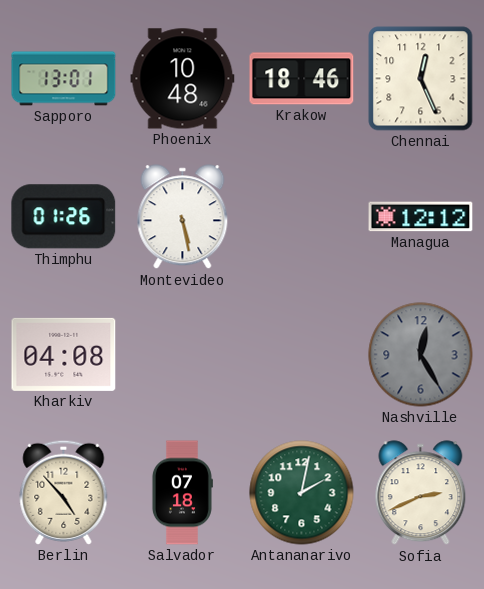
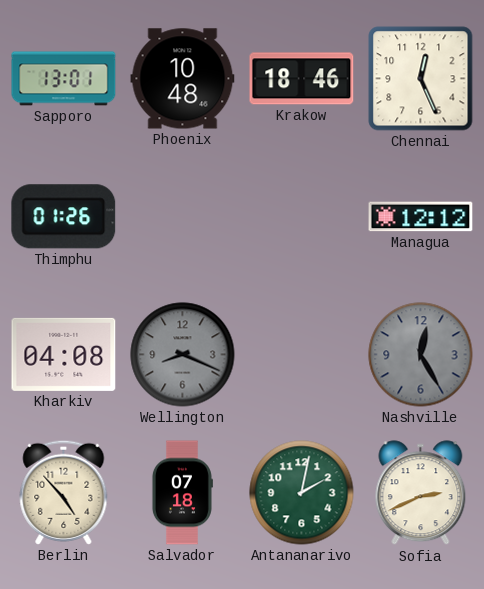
Montevideo: 5:28 -> none
Wellington: none -> 8:19
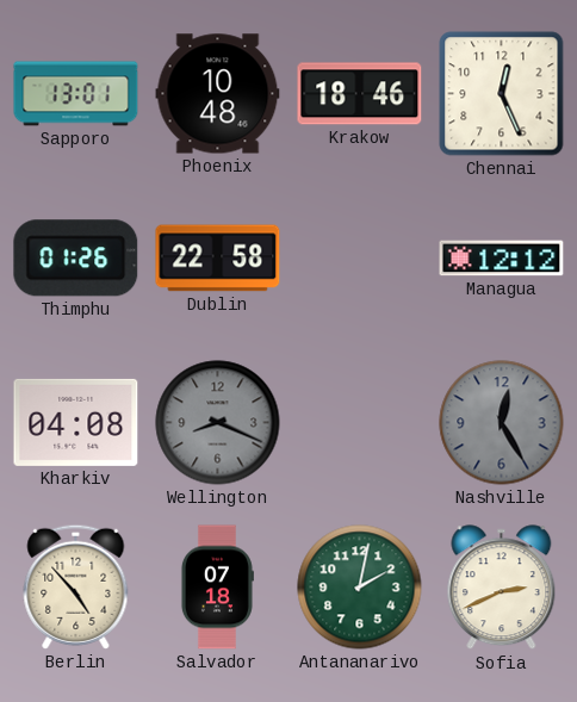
Dublin: none -> 22:58
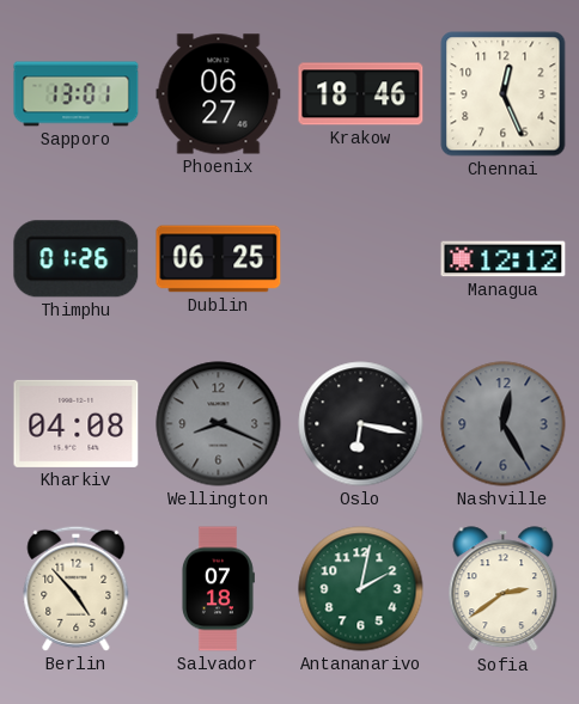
Phoenix: 10:48 -> 06:27
Dublin: 22:58 -> 06:25
Oslo: none -> 6:17
Sofia: 2:41 -> 2:39
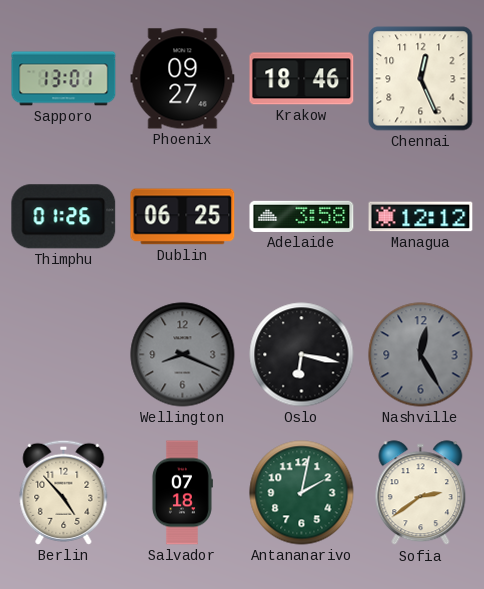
Phoenix: 06:27 -> 09:27
Adelaide: none -> 3:58
Kharkiv: 04:08 -> none
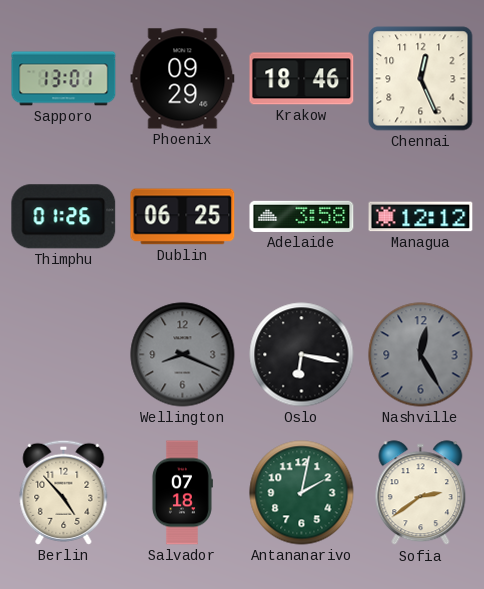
Phoenix: 09:27 -> 09:29
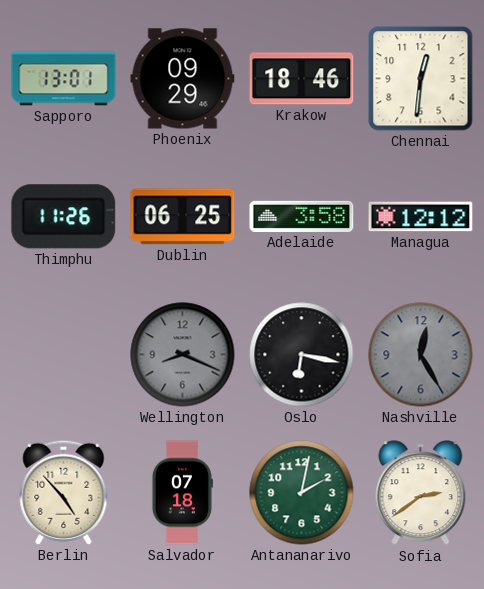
Chennai: 12:26 -> 12:31
Thimphu: 01:26 -> 11:26
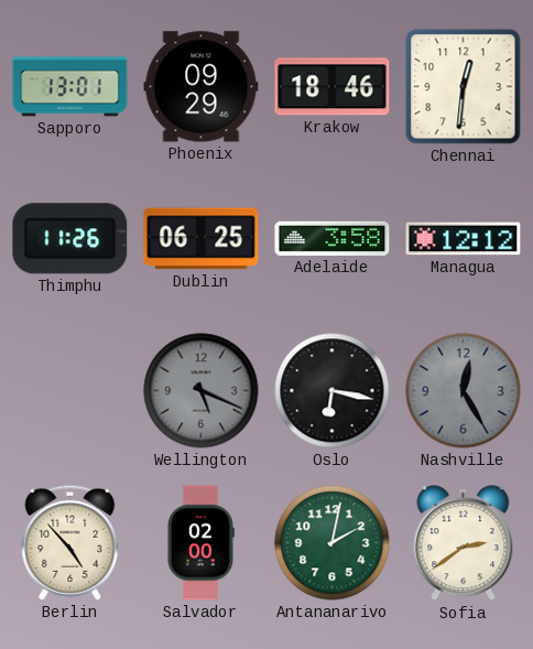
Wellington: 8:19 -> 5:19
Salvador: 07:18 -> 02:00
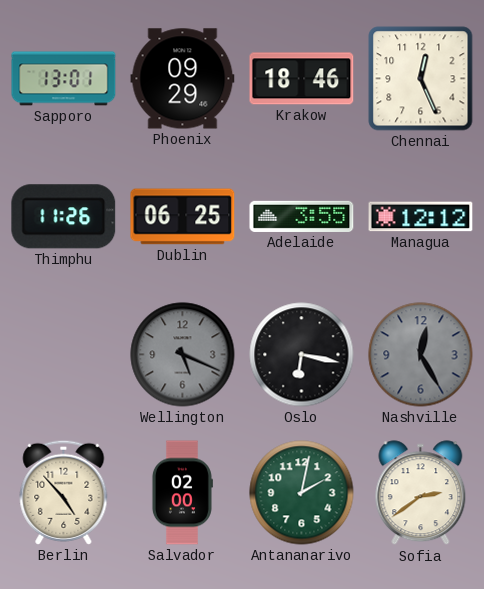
Chennai: 12:31 -> 12:26
Adelaide: 3:58 -> 3:55
